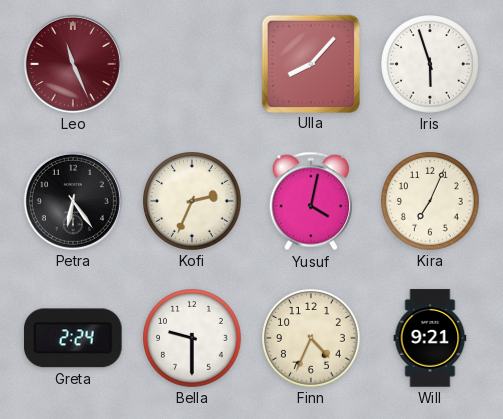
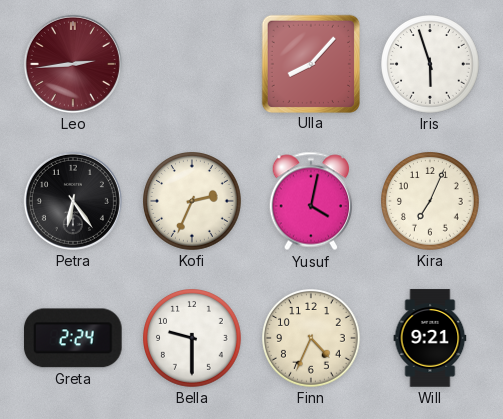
Leo: 11:26 -> 2:44
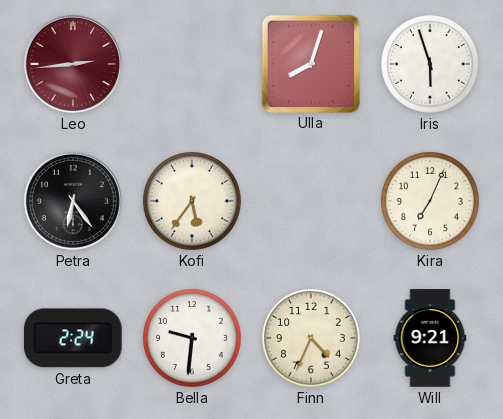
Ulla: 8:07 -> 8:03
Kofi: 2:34 -> 5:36
Yusuf: 4:02 -> none
Bella: 9:30 -> 9:31
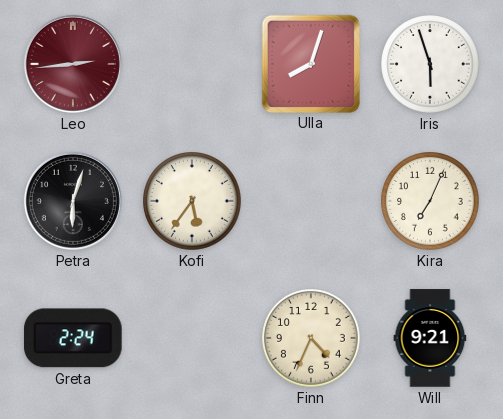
Petra: 6:24 -> 6:03
Bella: 9:31 -> none
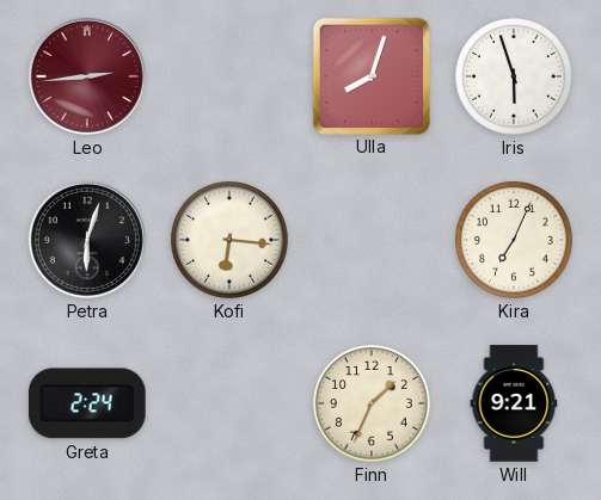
Kofi: 5:36 -> 6:16
Finn: 4:34 -> 1:34
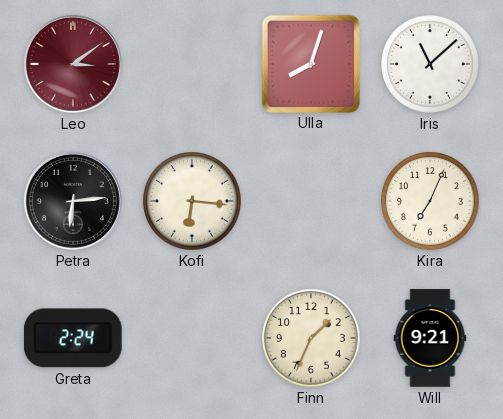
Leo: 2:44 -> 3:09
Iris: 5:57 -> 11:08
Petra: 6:03 -> 6:14
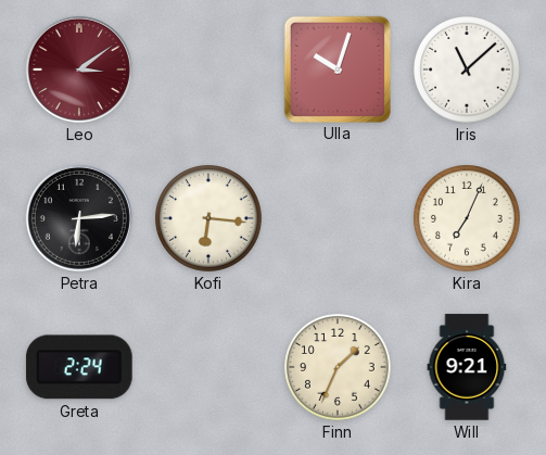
Ulla: 8:03 -> 10:03
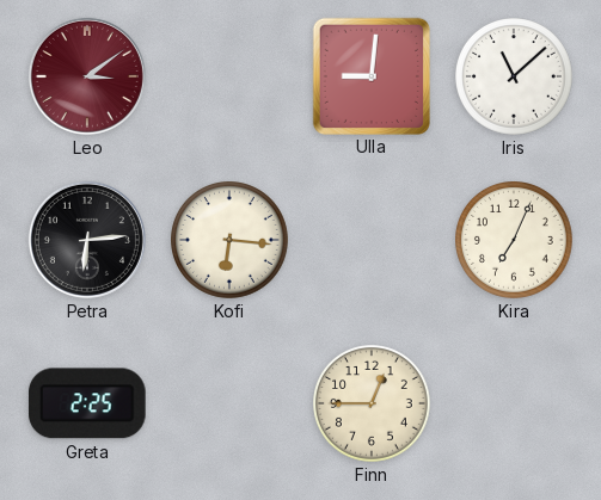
Ulla: 10:03 -> 9:01
Greta: 2:24 -> 2:25
Finn: 1:34 -> 12:45
Will: 9:21 -> none
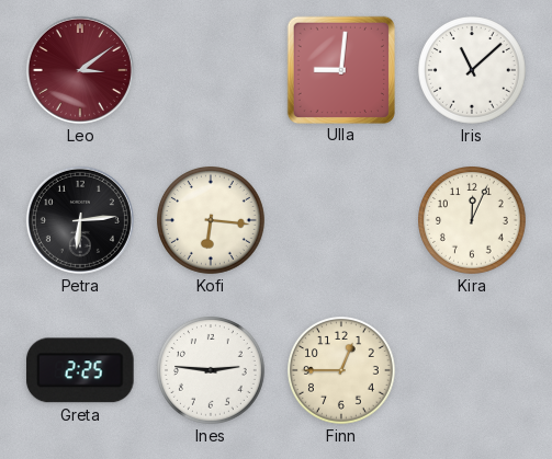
Kira: 7:04 -> 12:04
Ines: none -> 2:46
